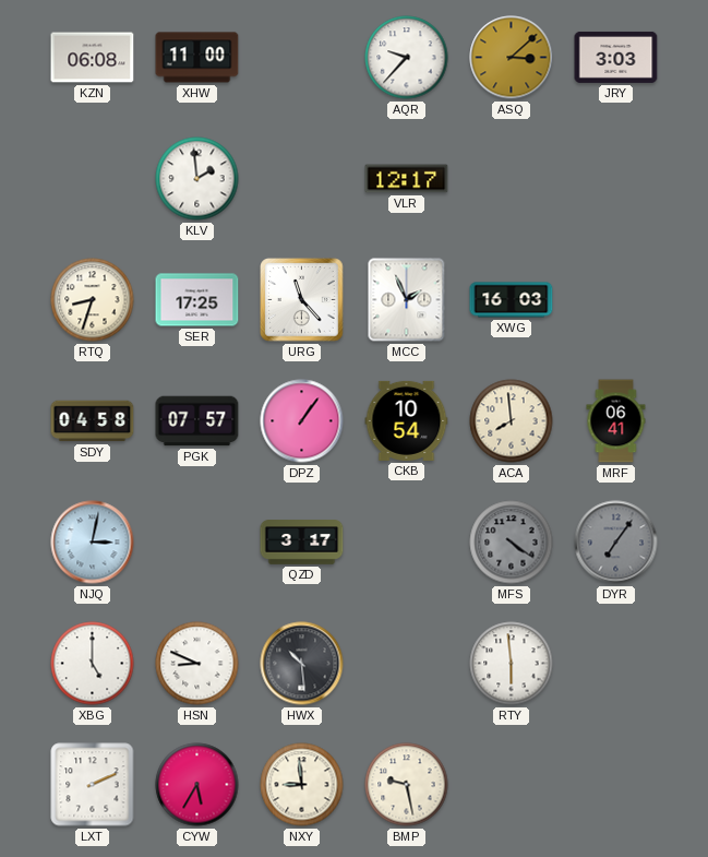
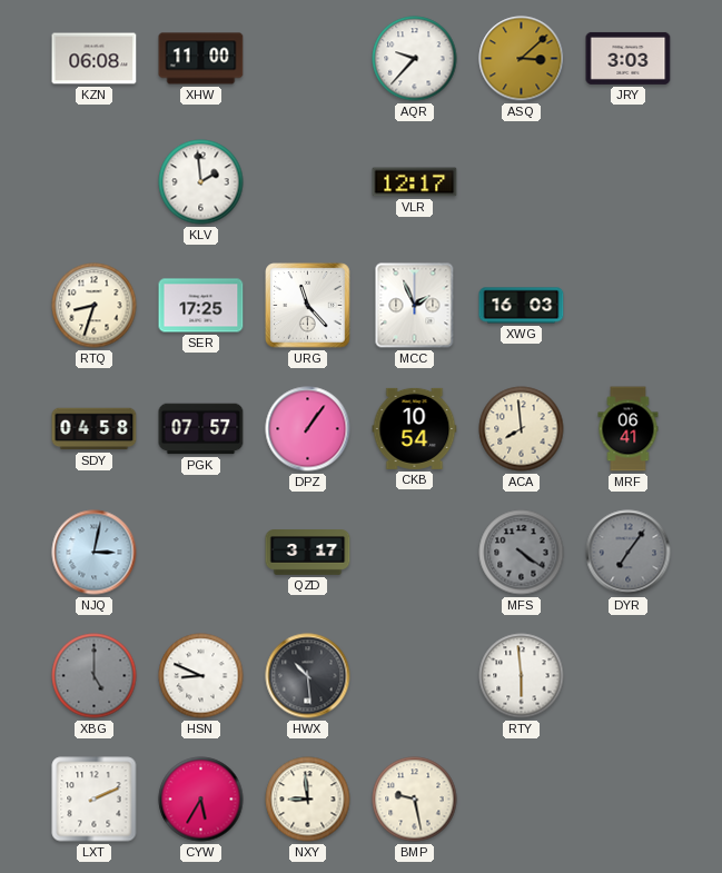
XBG dial: white -> grey
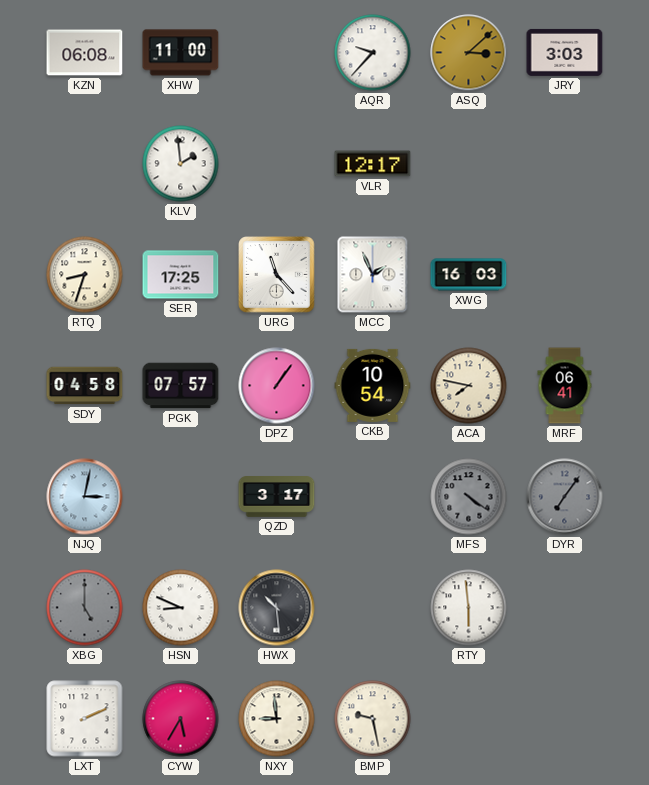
ACA: 7:59 -> 7:47
